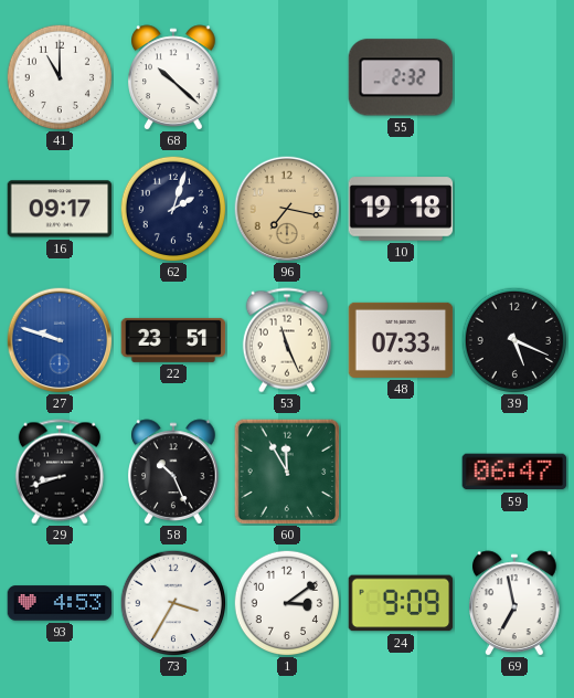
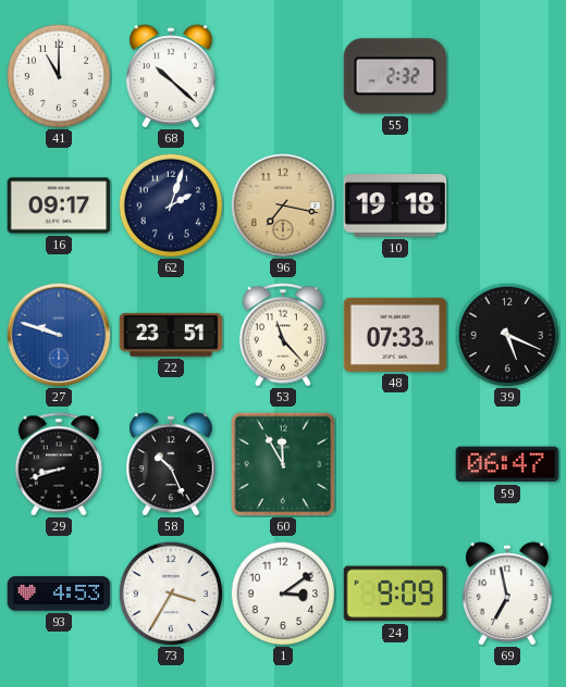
53: 11:26 -> 11:23
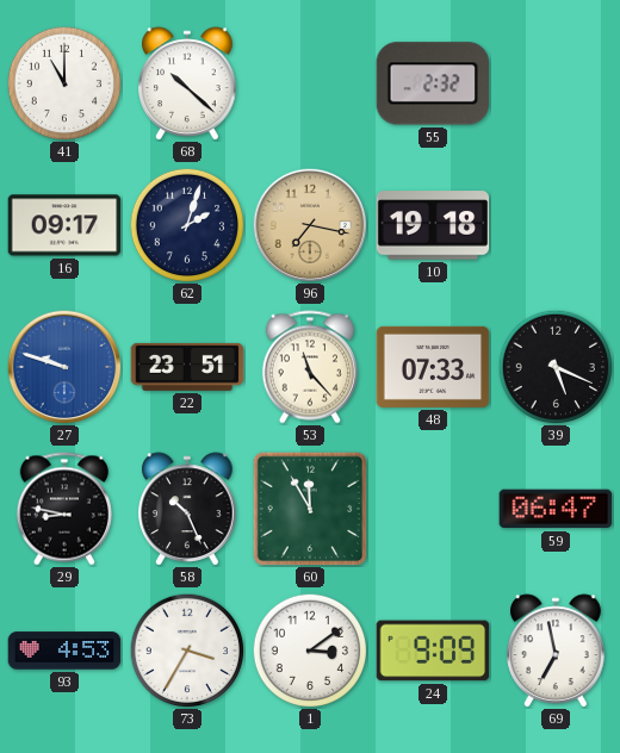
29: 8:42 -> 8:47
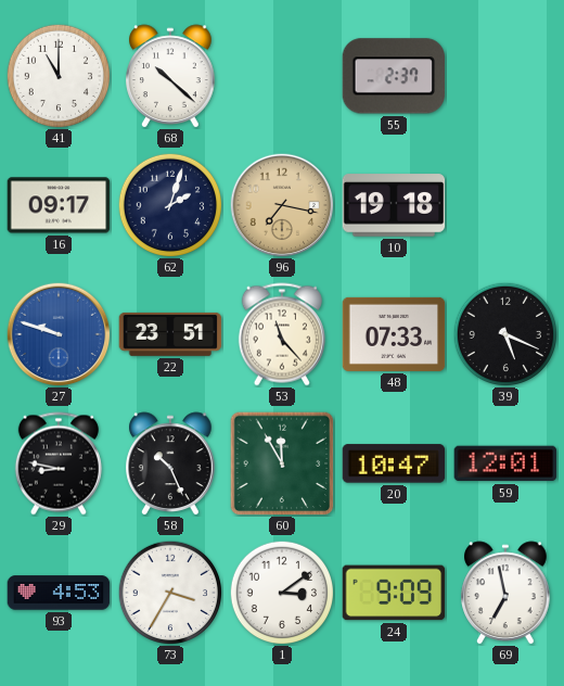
55: 2:32 -> 2:37
20: none -> 10:47
59: 06:47 -> 12:01
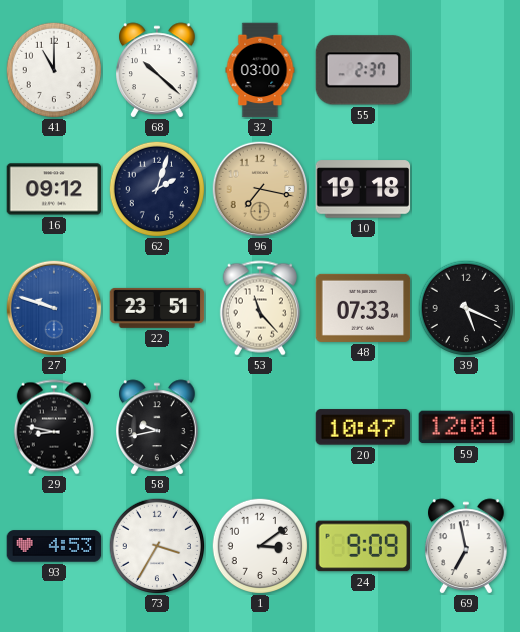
32: none -> 03:00
16: 09:17 -> 09:12
58: 10:26 -> 9:43
60: 11:55 -> none
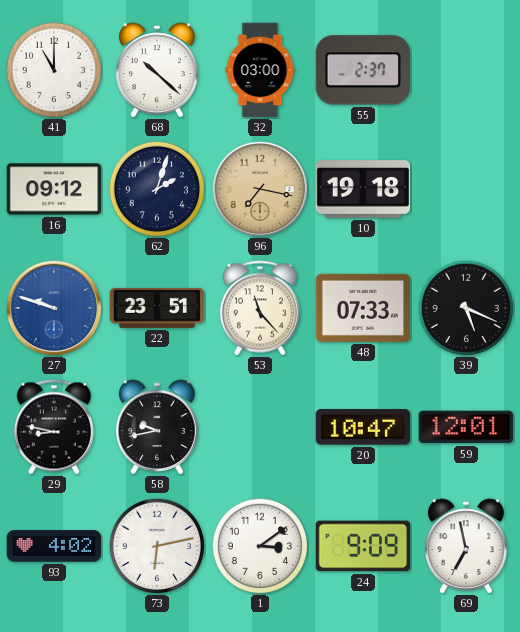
93: 4:53 -> 4:02
73: 3:35 -> 6:13
